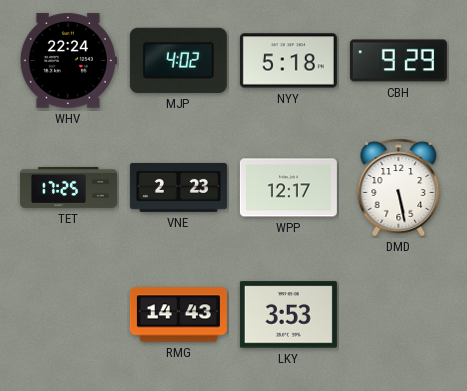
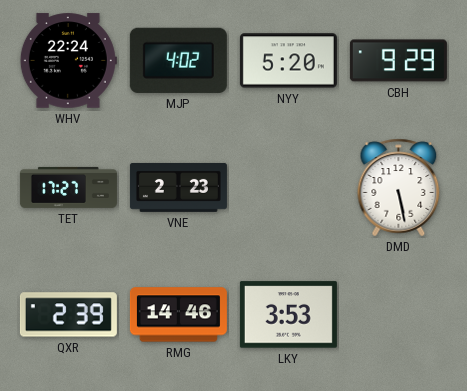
NYY: 5:18 -> 5:20
TET: 17:25 -> 17:27
WPP: 12:17 -> none
QXR: none -> 2:39
RMG: 14:43 -> 14:46
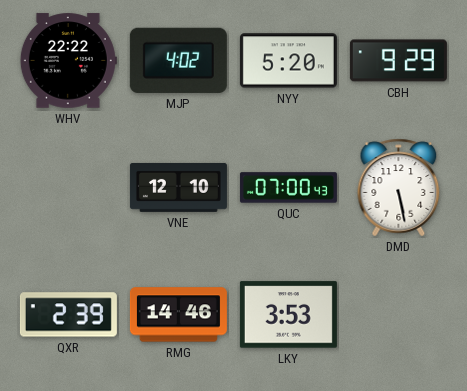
WHV: 22:24 -> 22:22
TET: 17:27 -> none
VNE: 2:23 -> 12:10
QUC: none -> 07:00
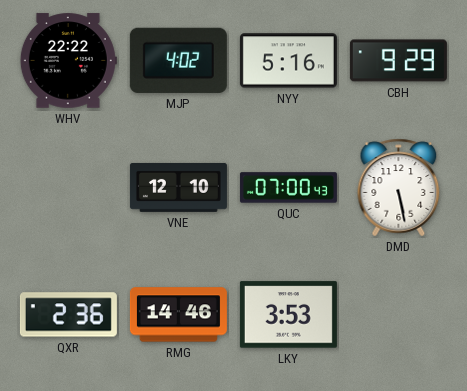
NYY: 5:20 -> 5:16
QXR: 2:39 -> 2:36
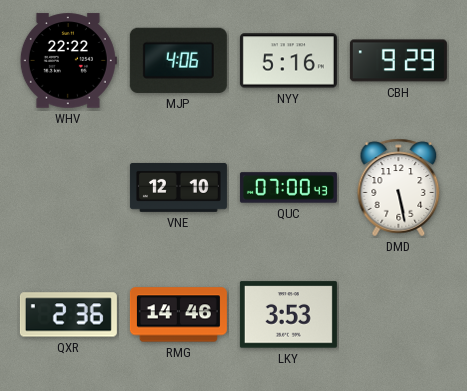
MJP: 4:02 -> 4:06
